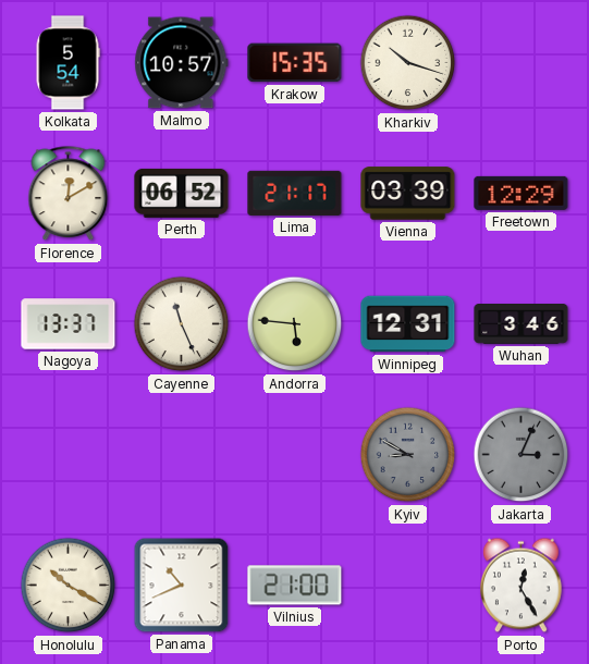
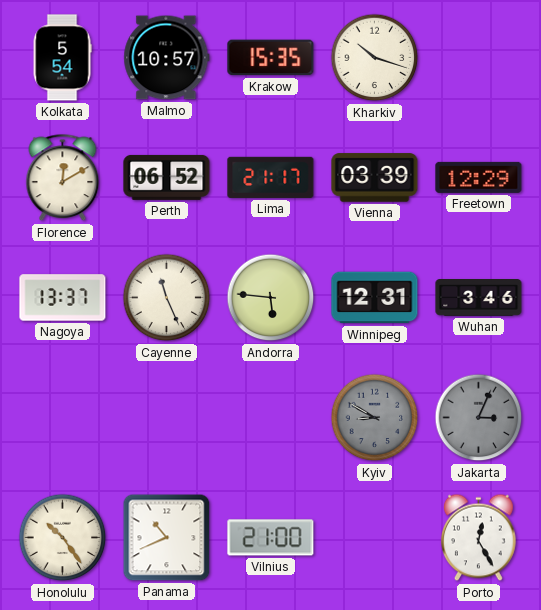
Honolulu: 10:20 -> 10:24
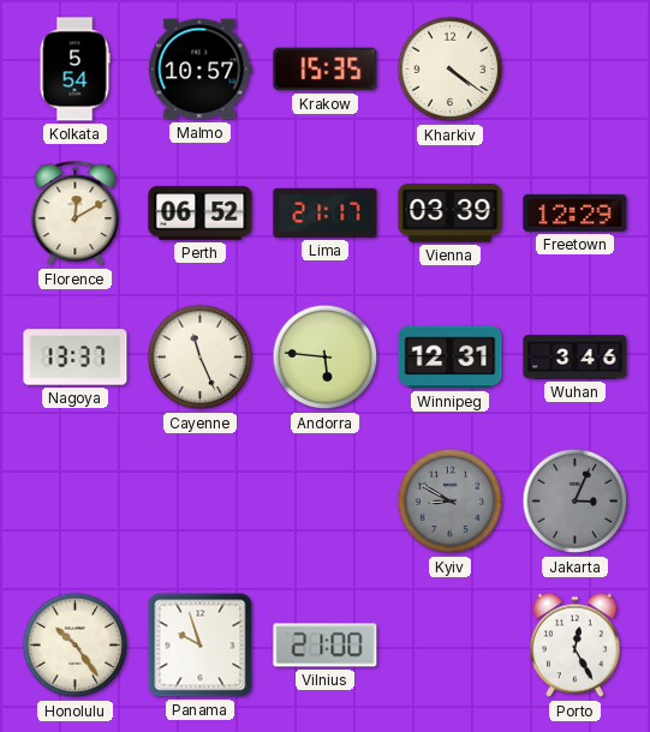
Kharkiv: 10:18 -> 4:21
Panama: 10:41 -> 9:57
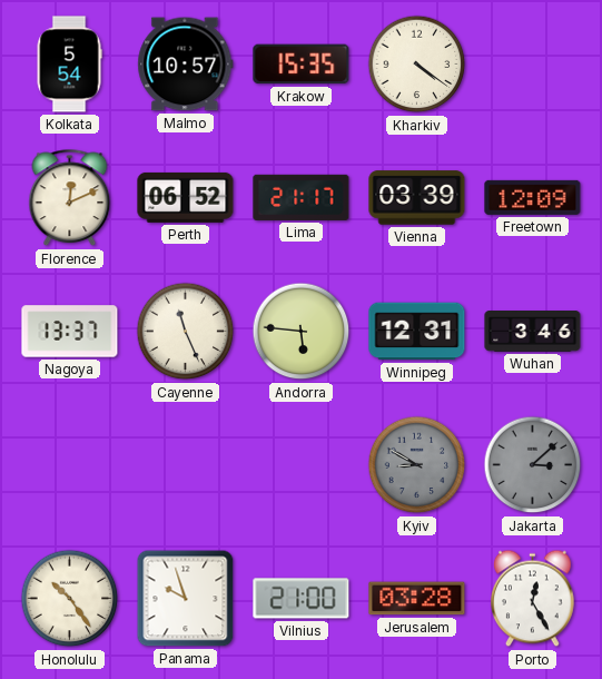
Florence: 12:10 -> 12:11
Freetown: 12:29 -> 12:09
Jakarta: 3:04 -> 3:08
Jerusalem: none -> 03:28
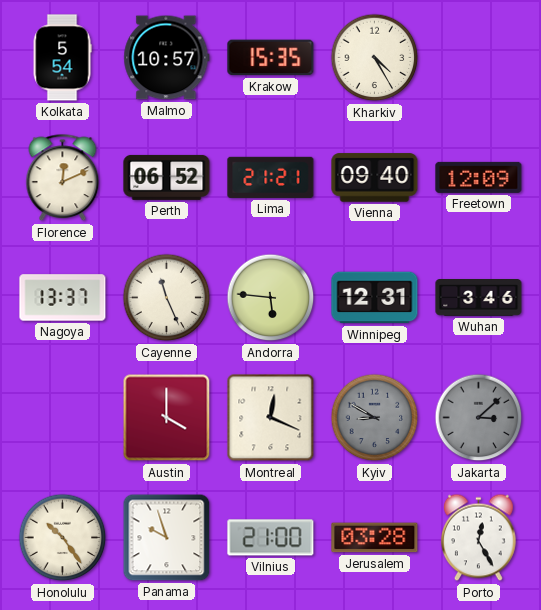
Kharkiv: 4:21 -> 4:25
Lima: 21:17 -> 21:21
Vienna: 03:39 -> 09:40
Austin: none -> 4:00
Montreal: none -> 12:19
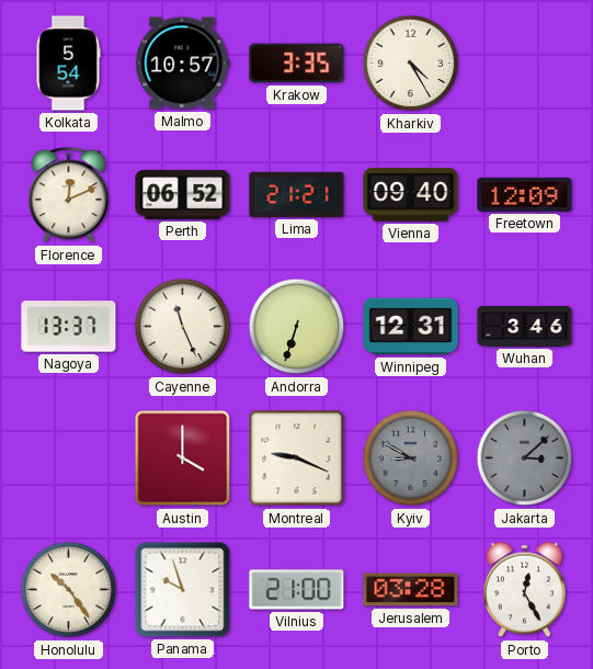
Krakow: 15:35 -> 3:35
Andorra: 5:46 -> 6:33
Montreal: 12:19 -> 9:19
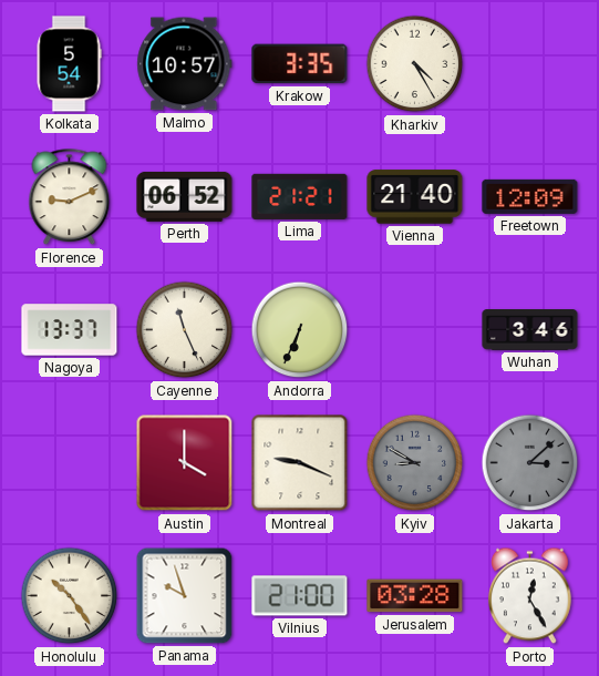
Florence: 12:11 -> 9:11
Vienna: 09:40 -> 21:40
Andorra: 6:33 -> 6:34
Winnipeg: 12:31 -> none
